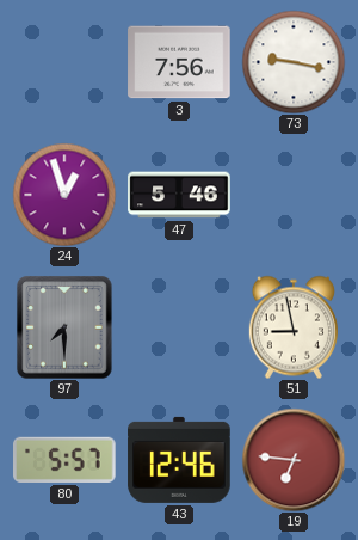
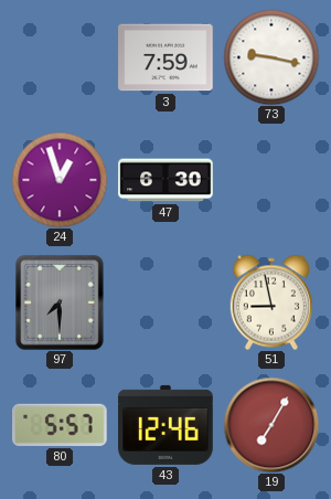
3: 7:56 -> 7:59
47: 5:46 -> 6:30
19: 6:46 -> 7:05
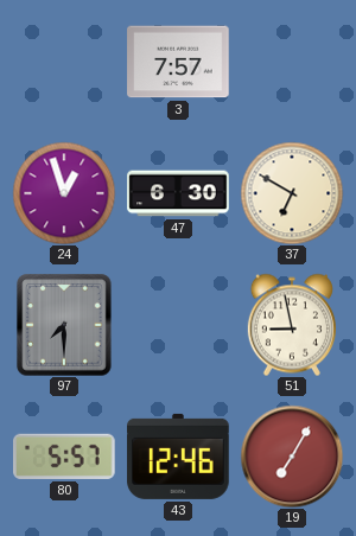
3: 7:59 -> 7:57
73: 9:17 -> none
37: none -> 6:50
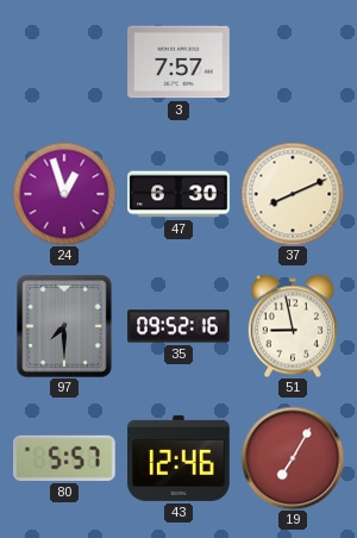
37: 6:50 -> 8:11
35: none -> 09:52
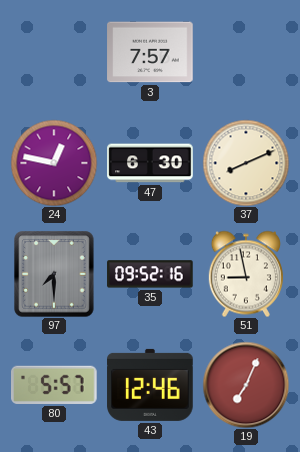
24: 12:57 -> 12:47
19: 7:05 -> 7:04
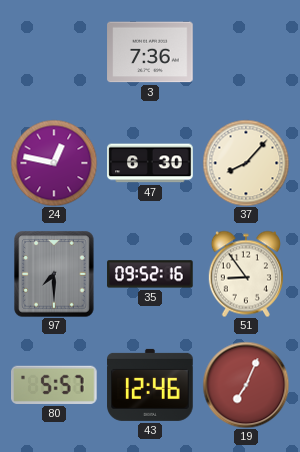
3: 7:57 -> 7:36
37: 8:11 -> 8:07
51: 8:58 -> 8:54
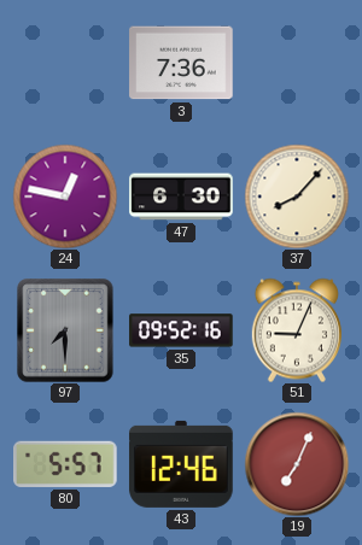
51: 8:54 -> 9:04
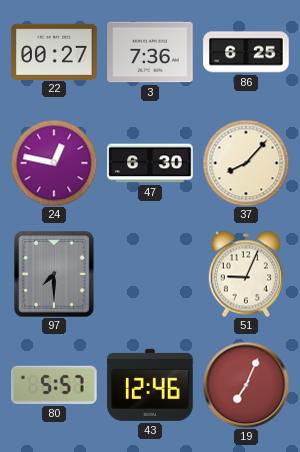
22: none -> 00:27
86: none -> 6:25
35: 09:52 -> none
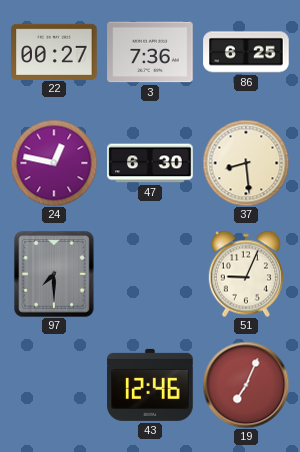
37: 8:07 -> 8:29
80: 5:57 -> none
